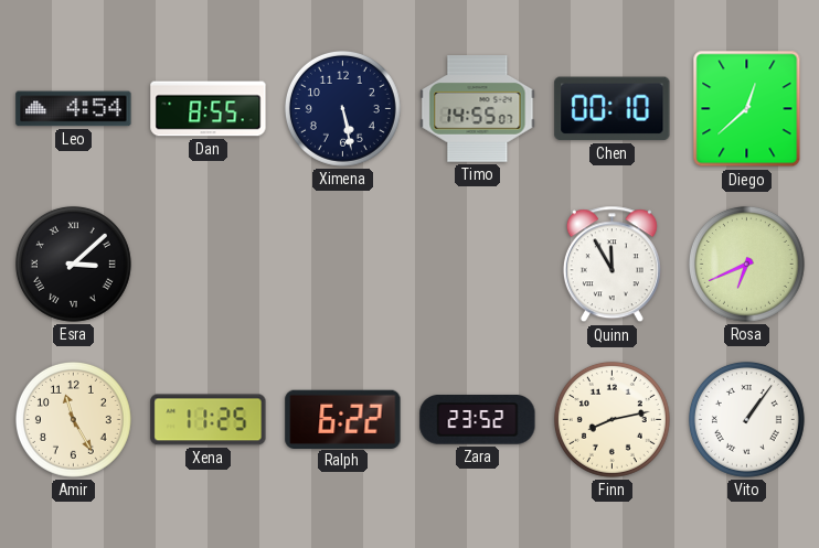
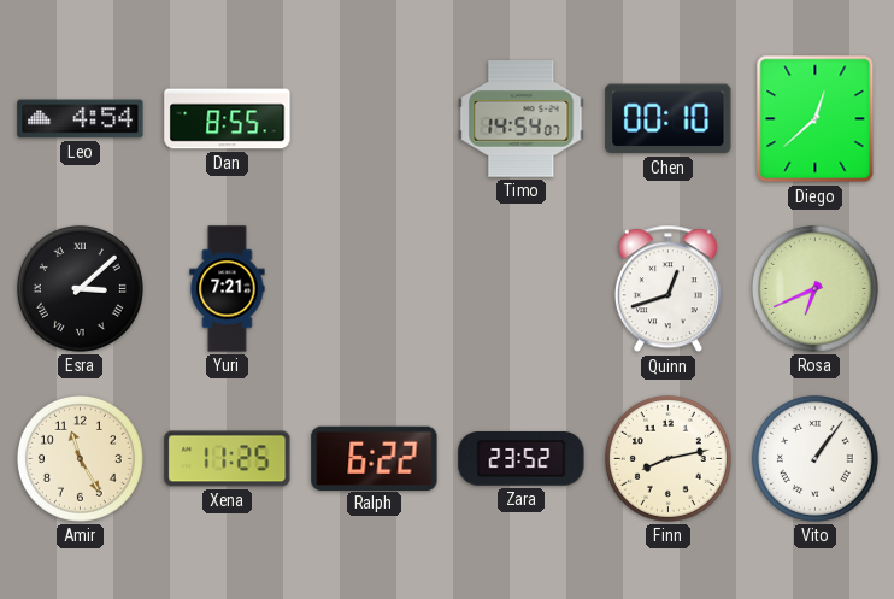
Ximena: 5:28 -> none
Timo: 14:55 -> 14:54
Yuri: none -> 7:21
Quinn: 11:55 -> 12:42
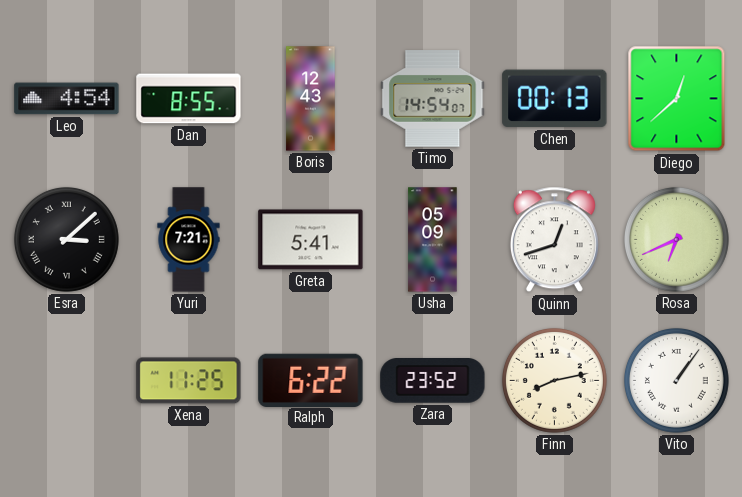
Boris: none -> 12:43
Chen: 00:10 -> 00:13
Greta: none -> 5:41
Usha: none -> 05:09
Amir: 11:25 -> none
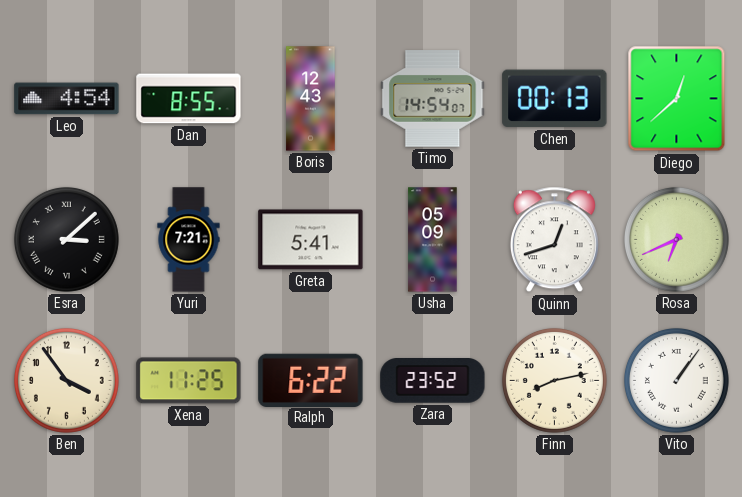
Ben: none -> 3:54
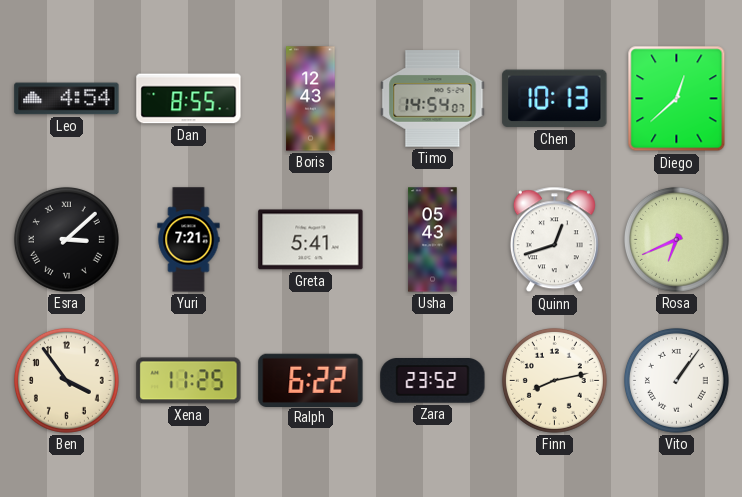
Chen: 00:13 -> 10:13
Usha: 05:09 -> 05:43
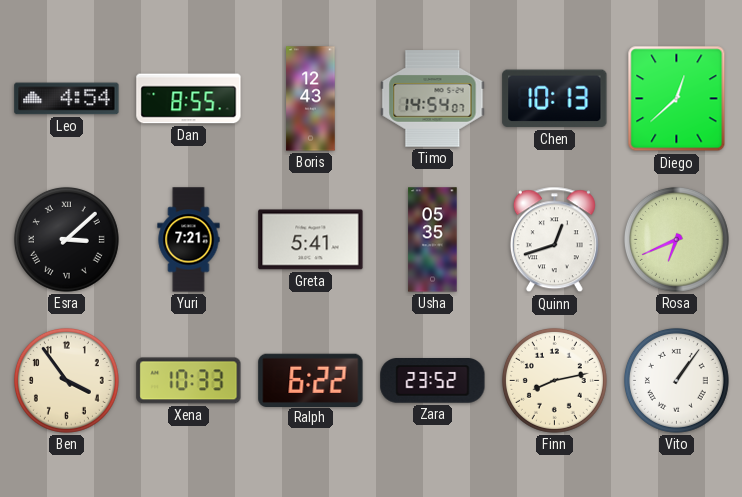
Usha: 05:43 -> 05:35
Xena: 11:25 -> 10:33
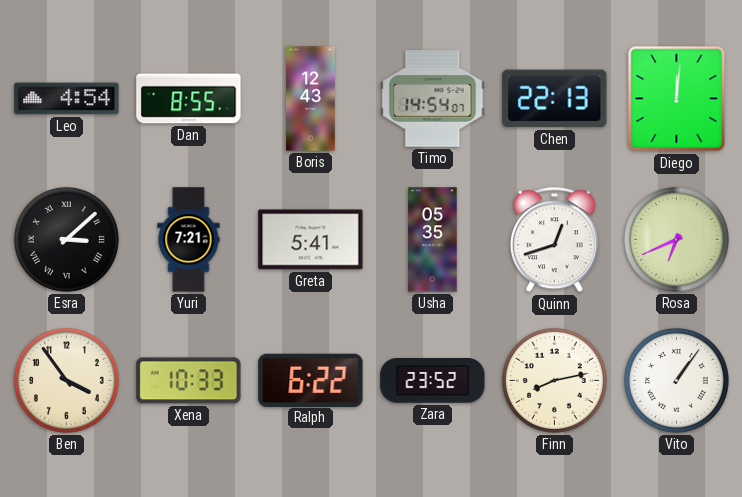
Chen: 10:13 -> 22:13
Diego: 12:38 -> 12:01
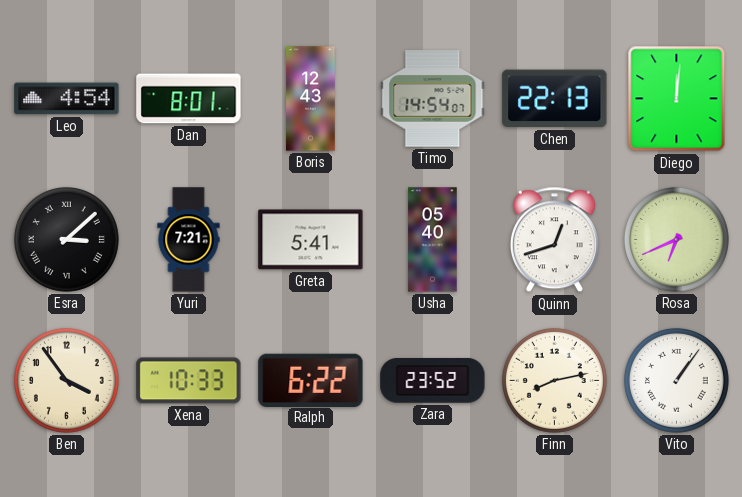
Dan: 8:55 -> 8:01
Usha: 05:35 -> 05:40
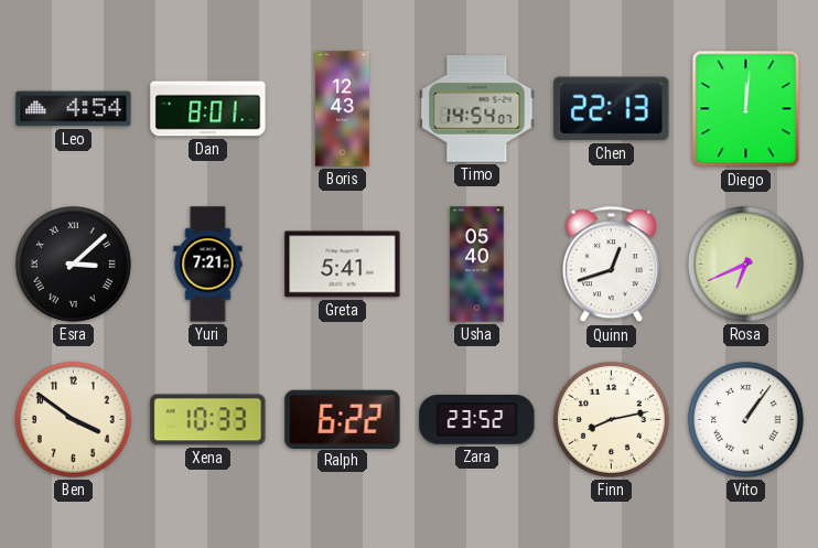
Ben: 3:54 -> 3:51
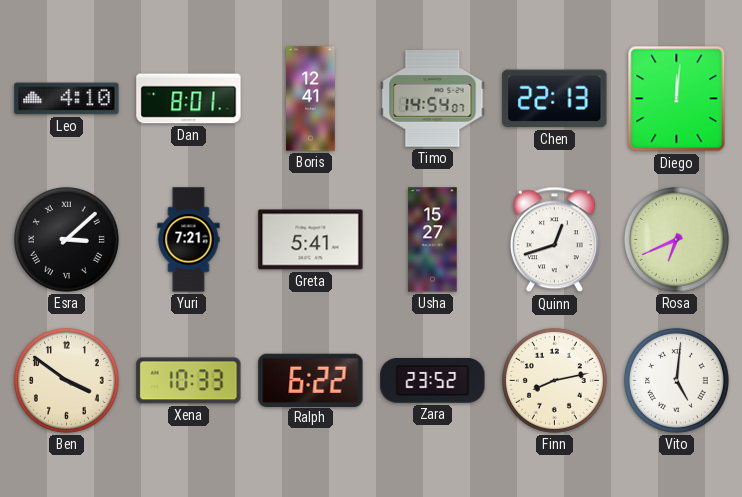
Leo: 4:54 -> 4:10
Boris: 12:43 -> 12:41
Usha: 05:40 -> 15:27
Vito: 1:06 -> 5:01
